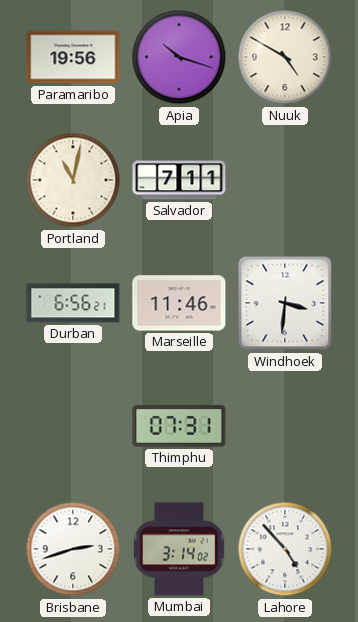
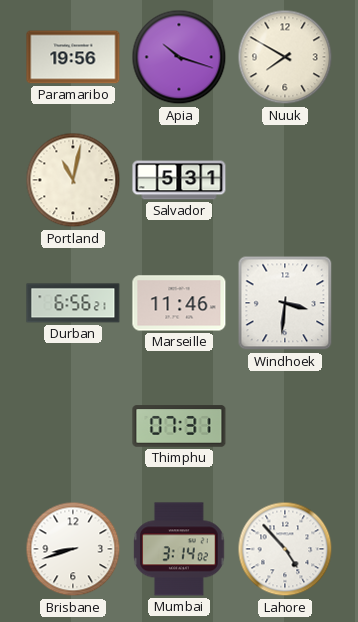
Nuuk: 4:50 -> 7:50
Salvador: 7:11 -> 5:31
Brisbane: 2:42 -> 8:42
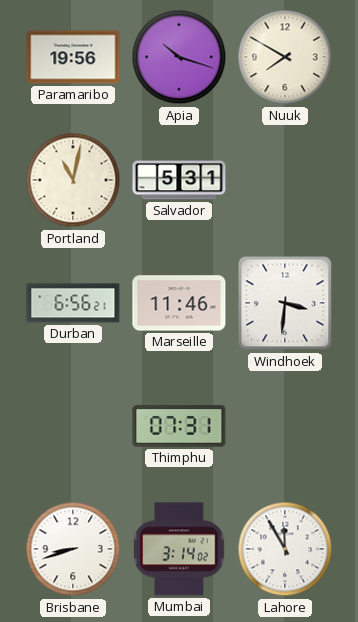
Lahore: 4:53 -> 11:55
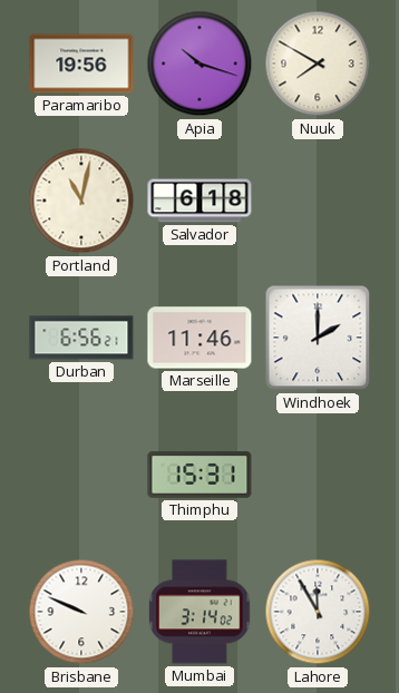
Salvador: 5:31 -> 6:18
Windhoek: 3:31 -> 2:00
Thimphu: 07:31 -> 15:31
Brisbane: 8:42 -> 9:49
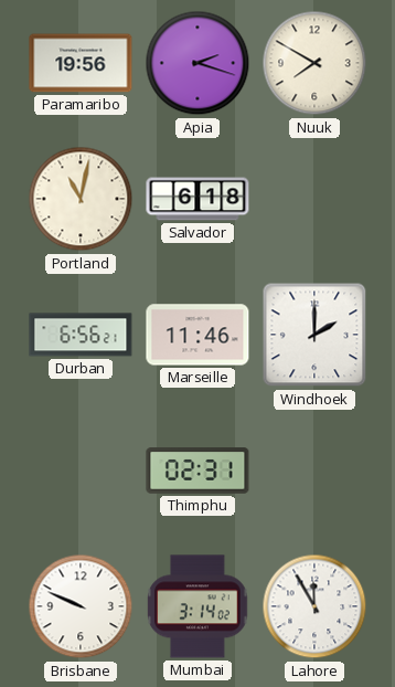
Apia: 10:18 -> 2:18
Thimphu: 15:31 -> 02:31
